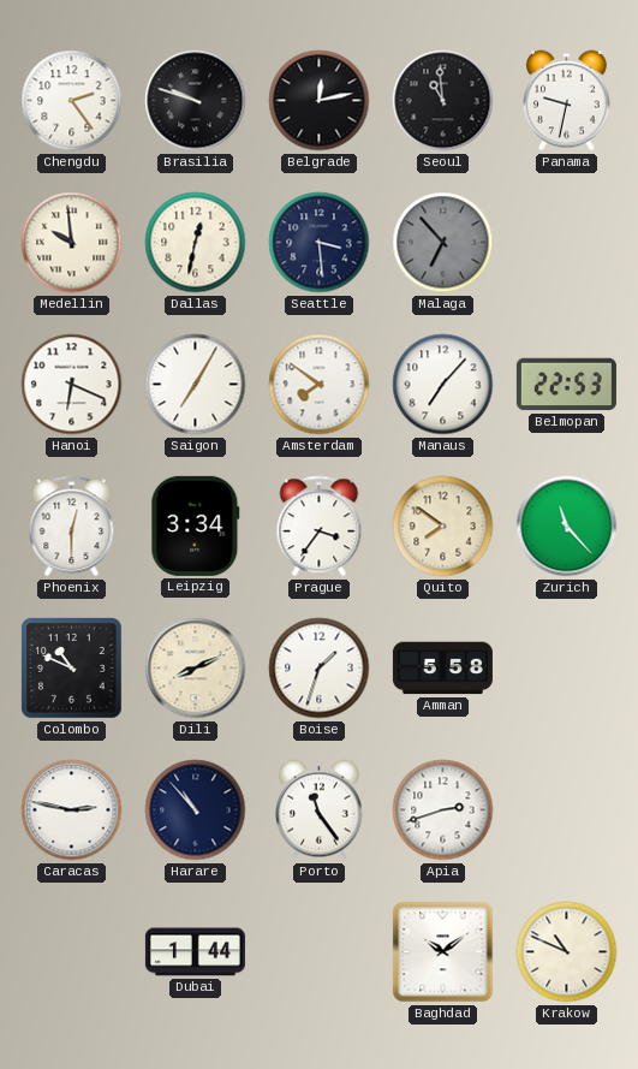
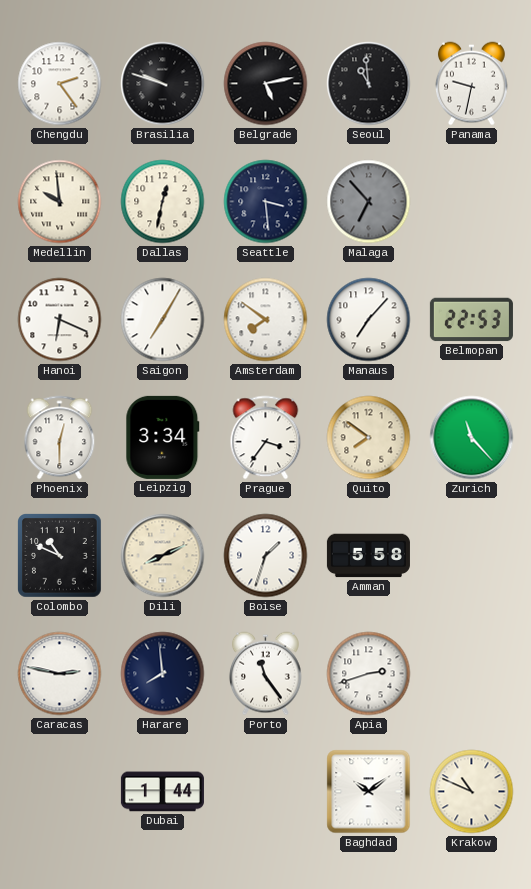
Belgrade: 12:13 -> 5:13
Harare: 10:53 -> 7:59
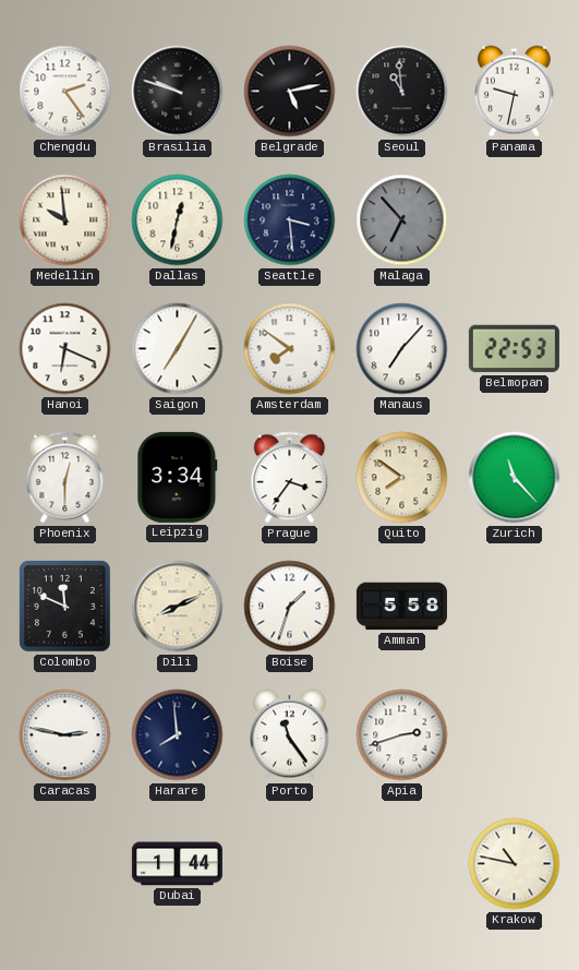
Colombo: 10:49 -> 11:49
Baghdad: 10:09 -> none
Krakow: 10:49 -> 10:47
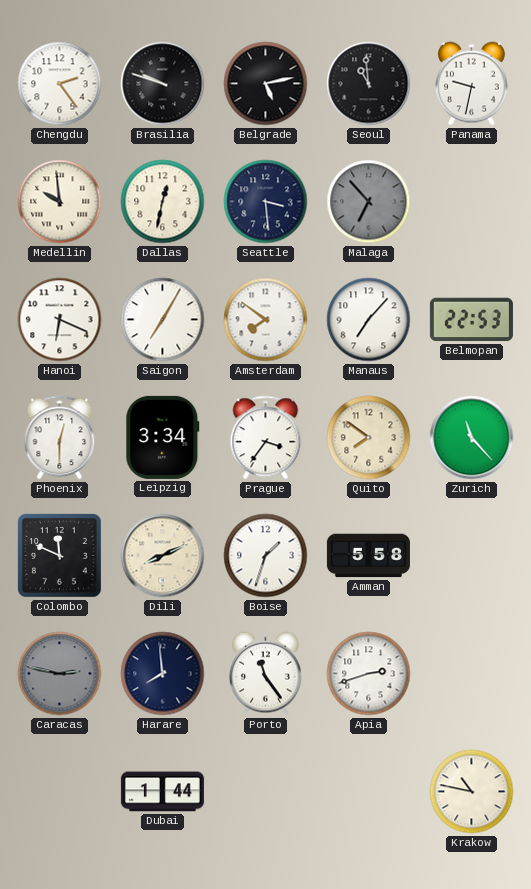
Caracas dial: white -> grey
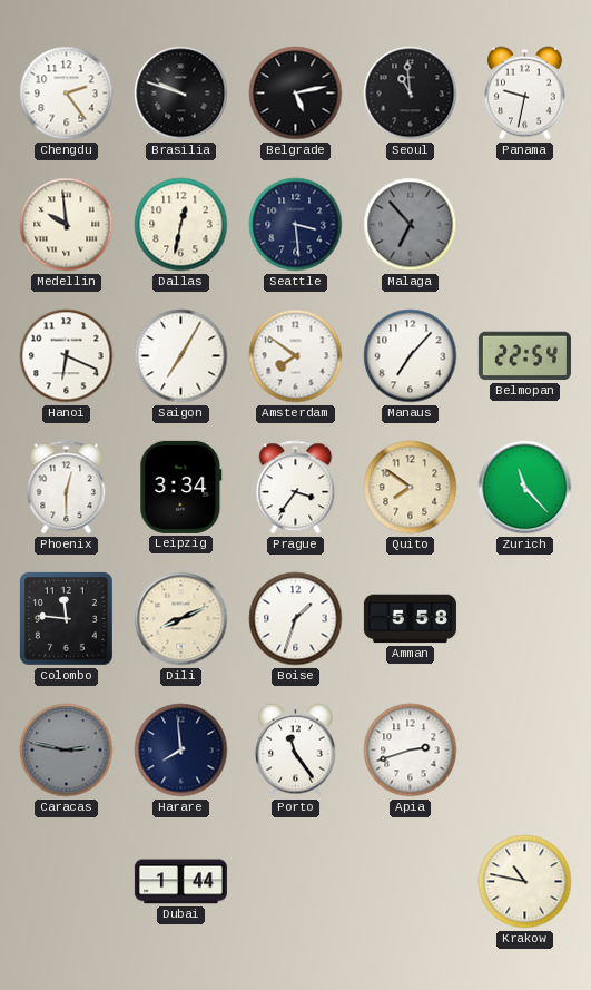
Belmopan: 22:53 -> 22:54
Colombo: 11:49 -> 11:46
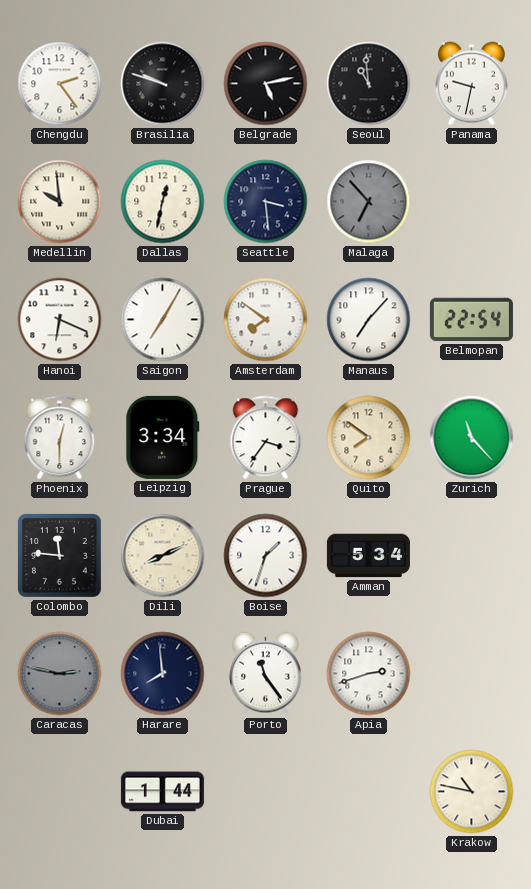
Amman: 5:58 -> 5:34
